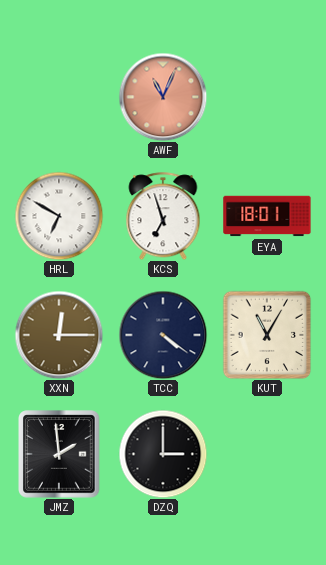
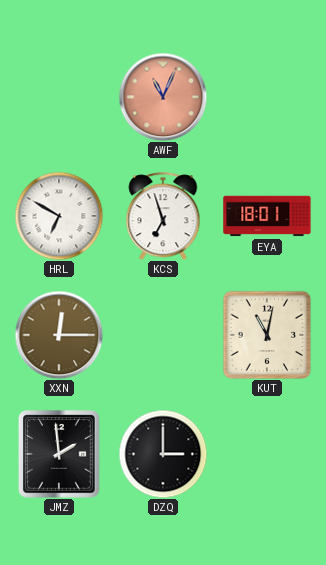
TCC: 4:21 -> none
KUT: 11:05 -> 11:02
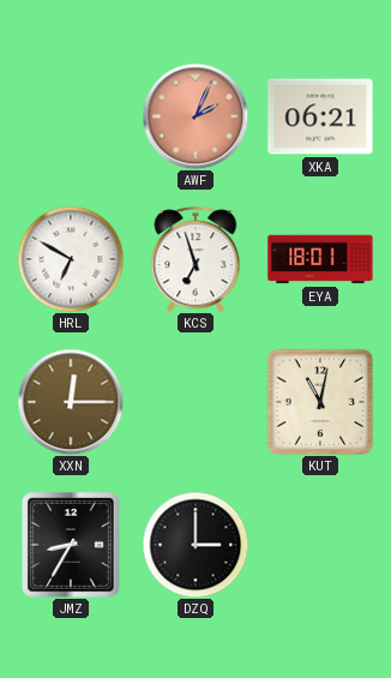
AWF: 11:04 -> 2:04
XKA: none -> 06:21
JMZ: 1:59 -> 8:35
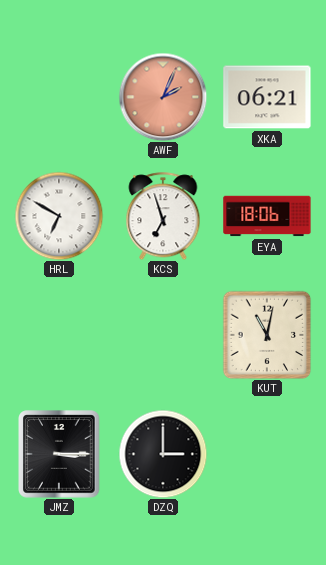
EYA: 18:01 -> 18:06
XXN: 12:15 -> none
JMZ: 8:35 -> 3:15
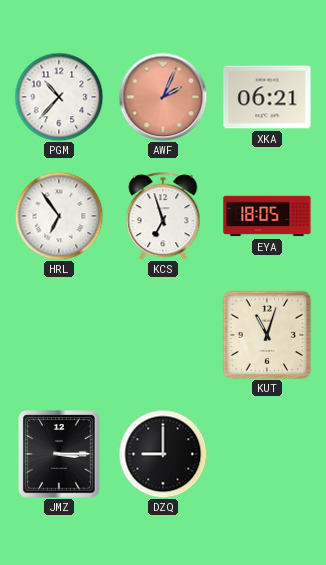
PGM: none -> 10:37
HRL: 6:50 -> 6:54
EYA: 18:06 -> 18:05
KUT: 11:02 -> 11:03
DZQ: 3:00 -> 9:00
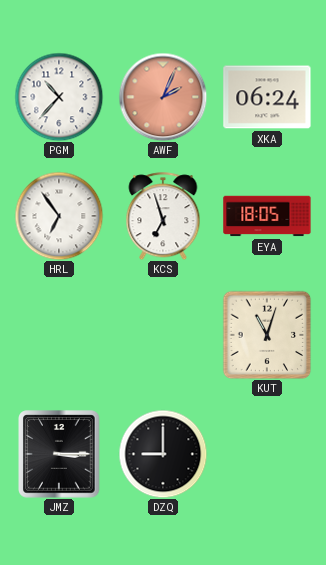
XKA: 06:21 -> 06:24
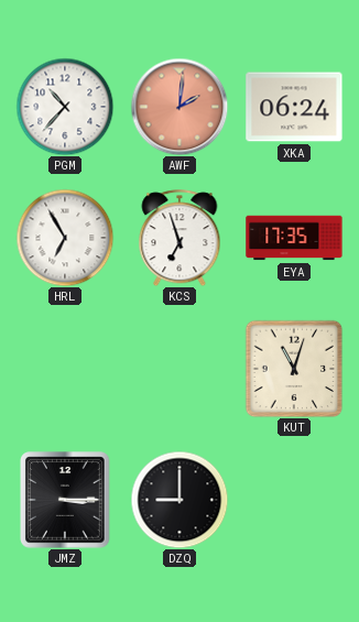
AWF: 2:04 -> 2:01
HRL: 6:54 -> 6:55
EYA: 18:05 -> 17:35
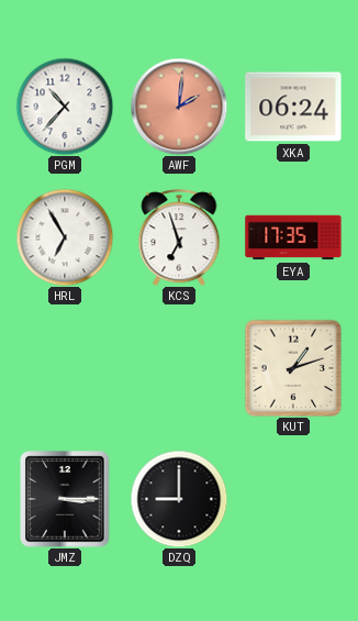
KUT: 11:03 -> 1:12
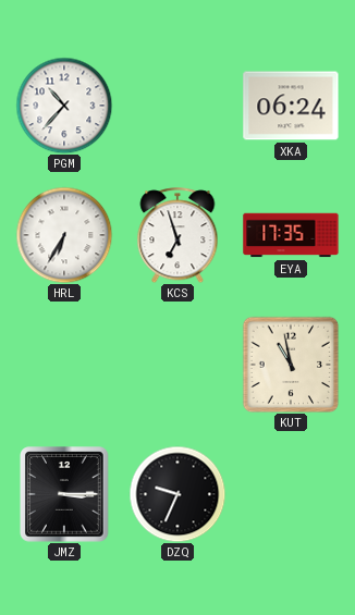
AWF: 2:01 -> none
HRL: 6:55 -> 6:35
KUT: 1:12 -> 10:58
DZQ: 9:00 -> 9:34
